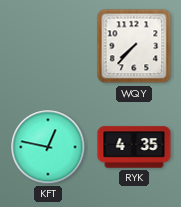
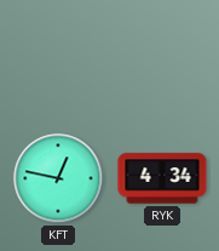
WQY: 7:37 -> none
RYK: 4:35 -> 4:34
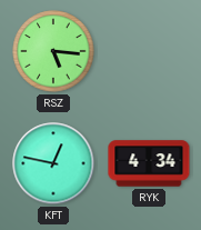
RSZ: none -> 5:16
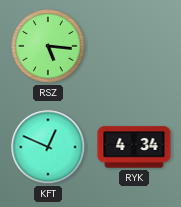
KFT: 12:47 -> 12:49
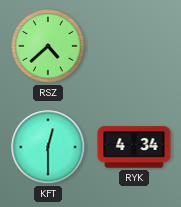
RSZ: 5:16 -> 4:38
KFT: 12:49 -> 12:30
